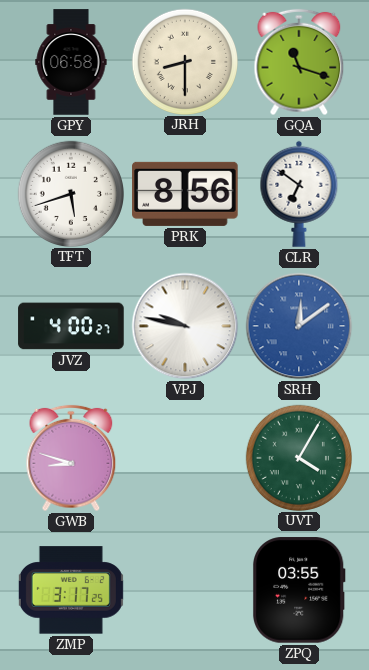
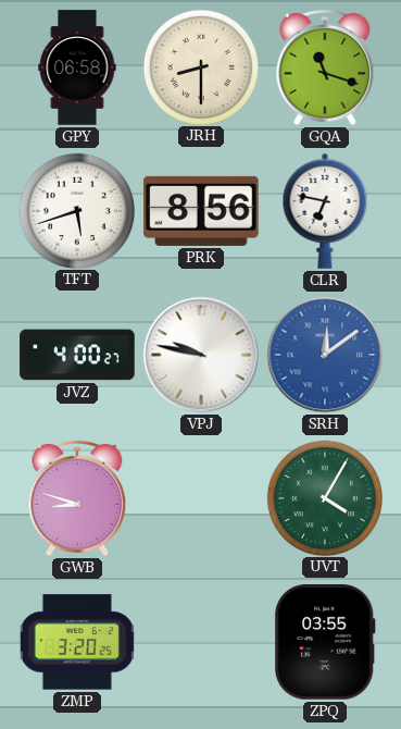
CLR: 6:51 -> 6:47
ZMP: 3:17 -> 3:20
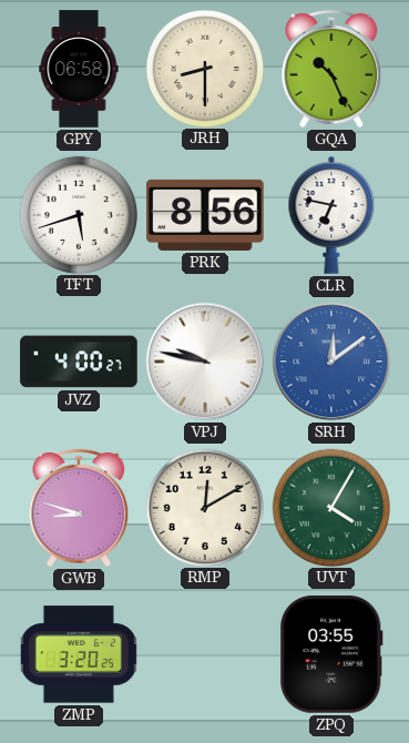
GQA: 11:18 -> 10:26
RMP: none -> 12:10
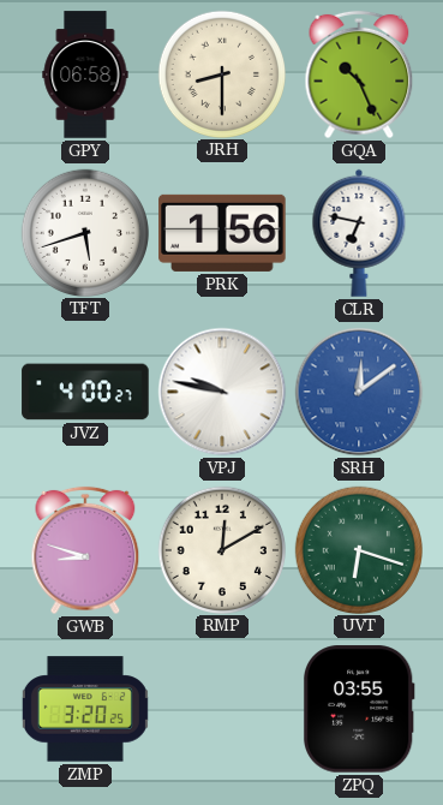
PRK: 8:56 -> 1:56
UVT: 4:05 -> 6:18
